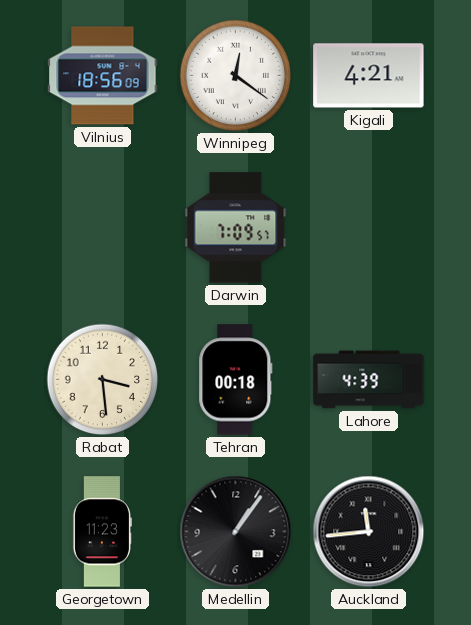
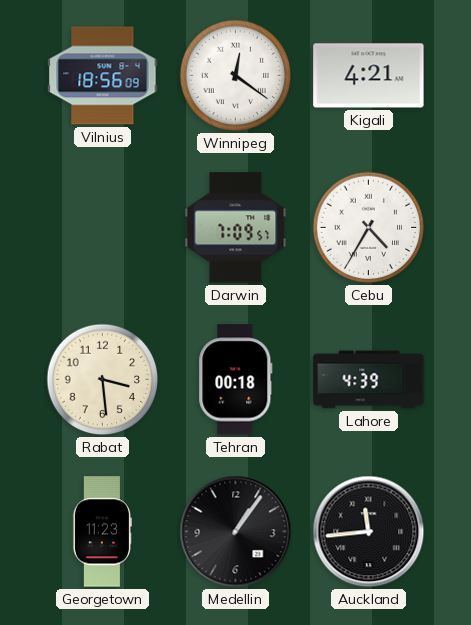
Cebu: none -> 4:35
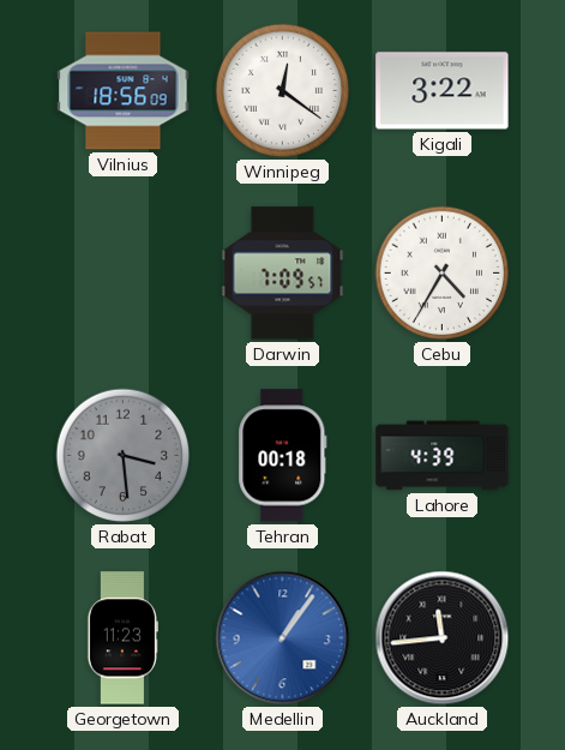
Kigali: 4:21 -> 3:22
Rabat dial: cream -> grey
Medellin dial: black -> blue
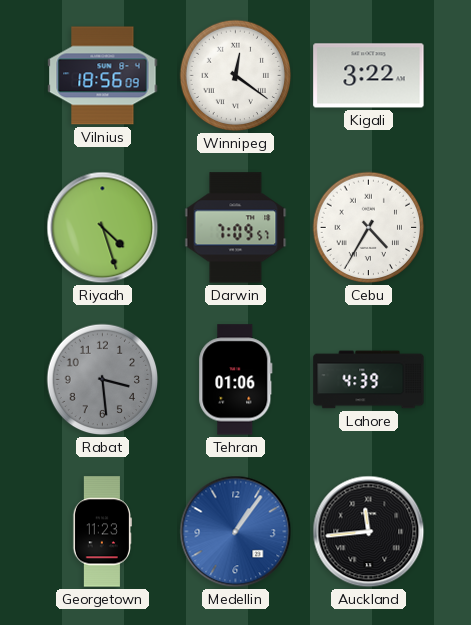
Riyadh: none -> 4:27
Tehran: 00:18 -> 01:06
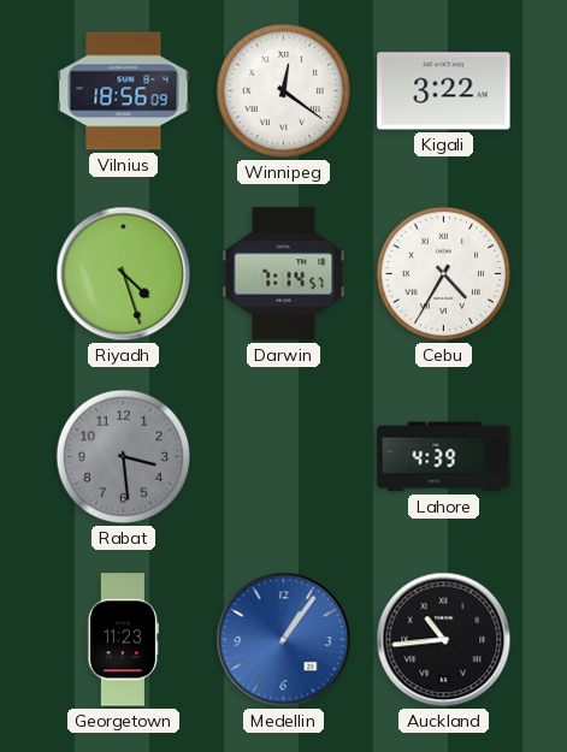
Darwin: 7:09 -> 7:14
Tehran: 01:06 -> none
Auckland: 11:44 -> 10:44
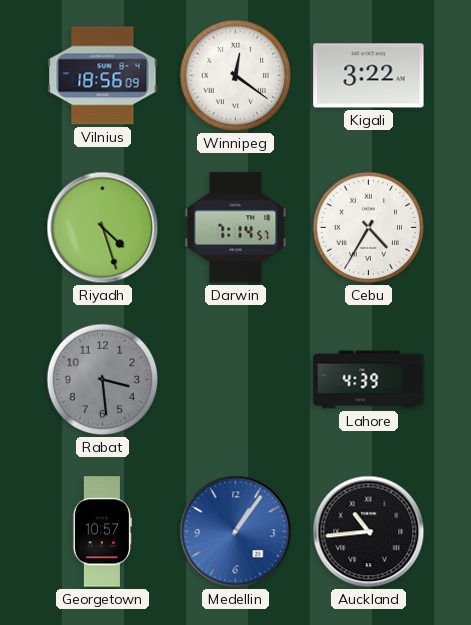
Georgetown: 11:23 -> 10:57
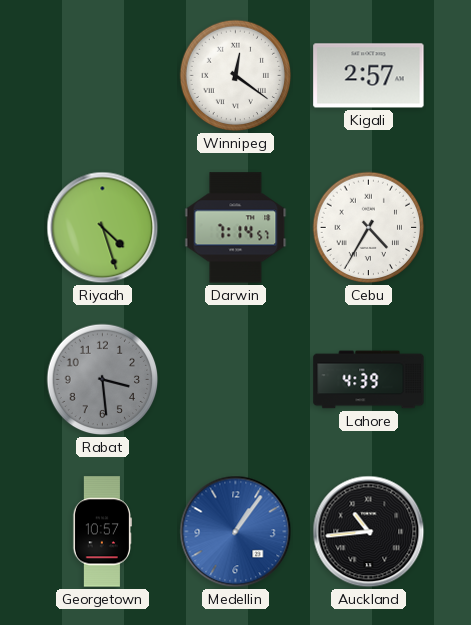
Vilnius: 18:56 -> none
Kigali: 3:22 -> 2:57
